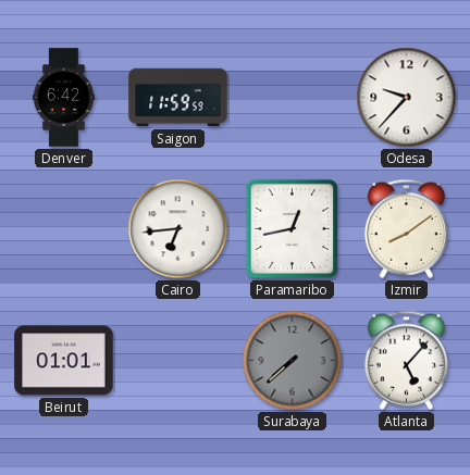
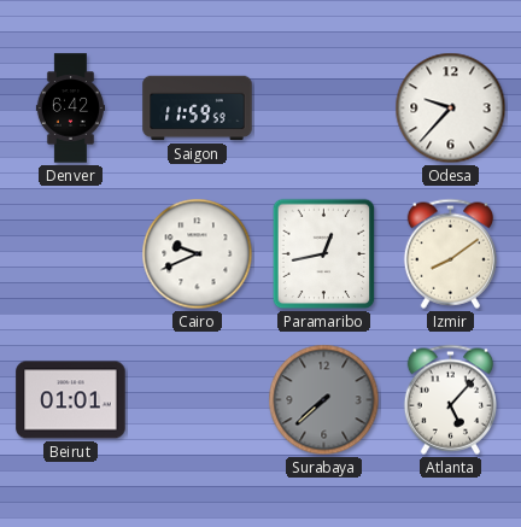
Cairo: 6:44 -> 9:41
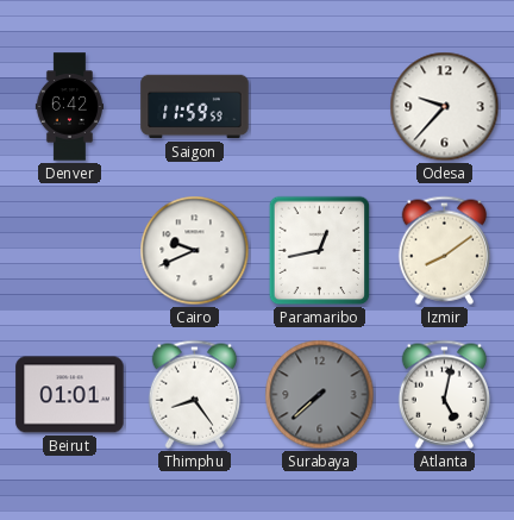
Thimphu: none -> 8:24
Atlanta: 5:07 -> 5:02
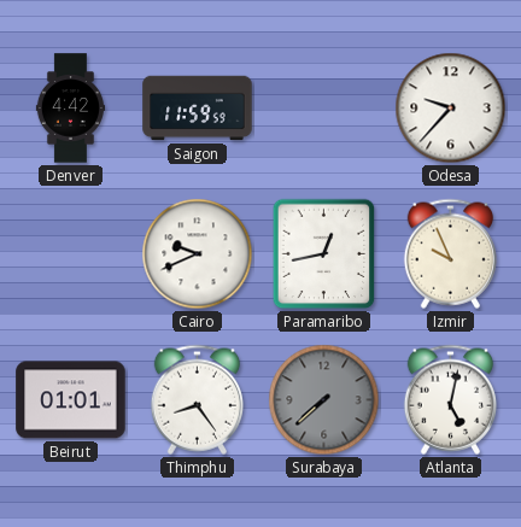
Denver: 6:42 -> 4:42
Izmir: 8:09 -> 9:56
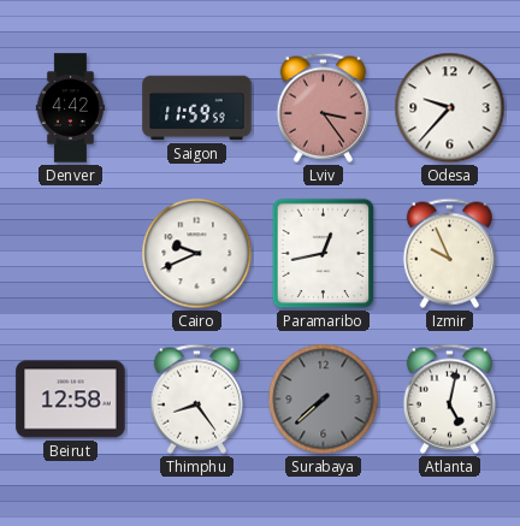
Lviv: none -> 3:24
Beirut: 01:01 -> 12:58
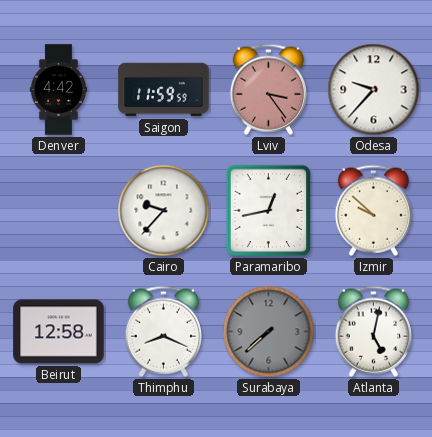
Cairo: 9:41 -> 9:37
Izmir: 9:56 -> 9:52
Thimphu: 8:24 -> 8:19
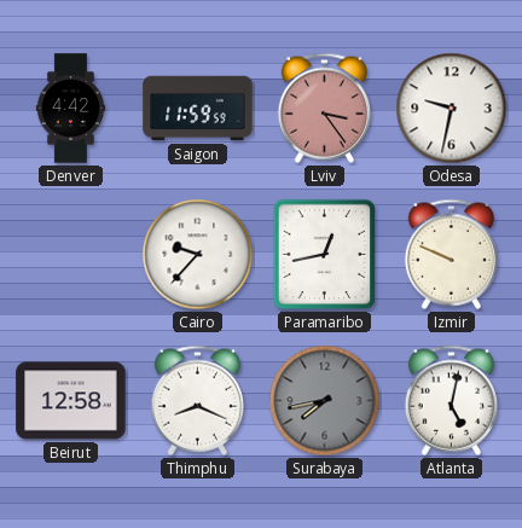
Odesa: 9:37 -> 9:32
Izmir: 9:52 -> 9:49
Surabaya: 7:38 -> 7:43
